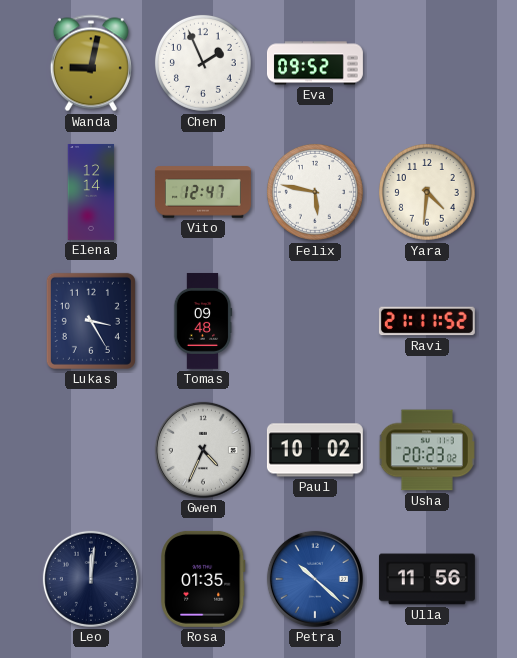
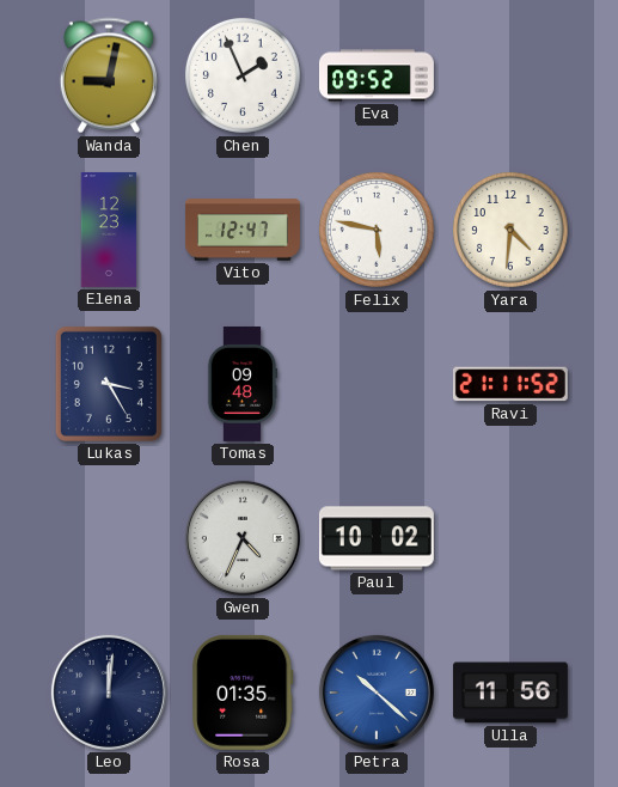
Elena: 12:14 -> 12:23
Usha: 20:23 -> none
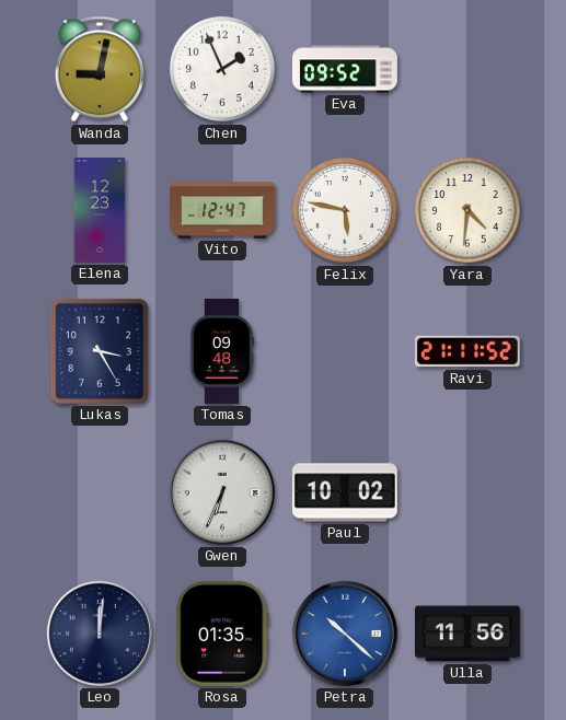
Gwen: 4:34 -> 6:34
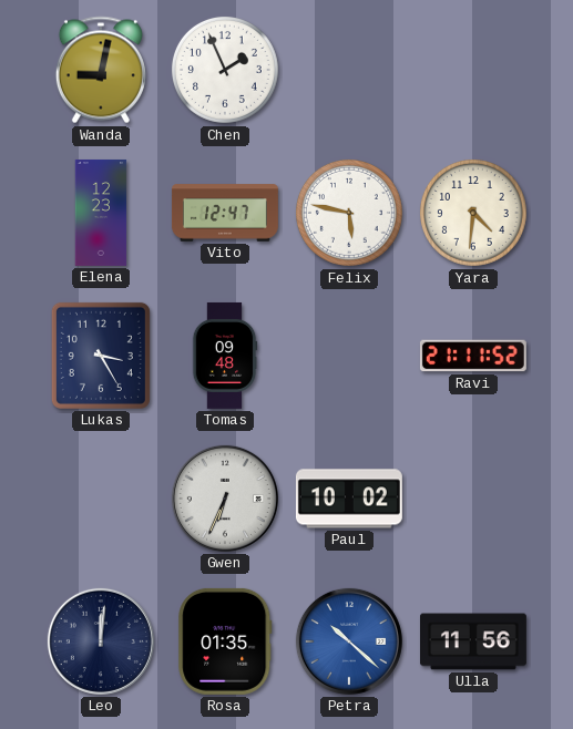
Eva: 09:52 -> none
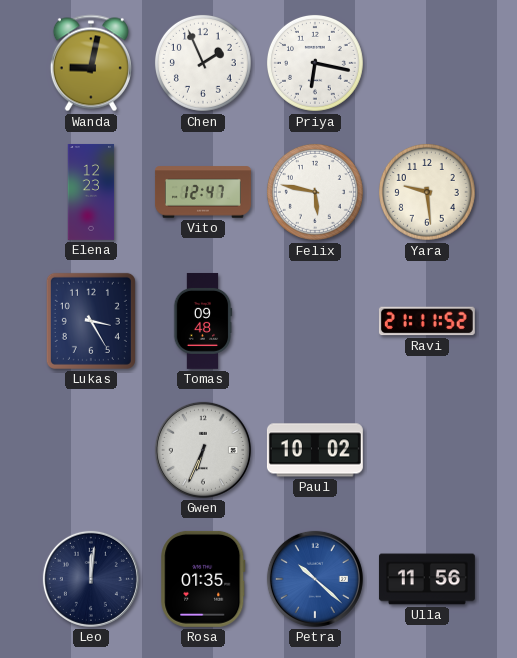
Priya: none -> 6:17
Yara: 4:31 -> 9:29
